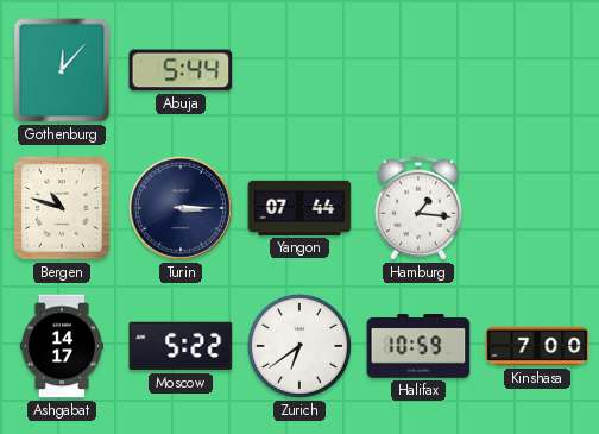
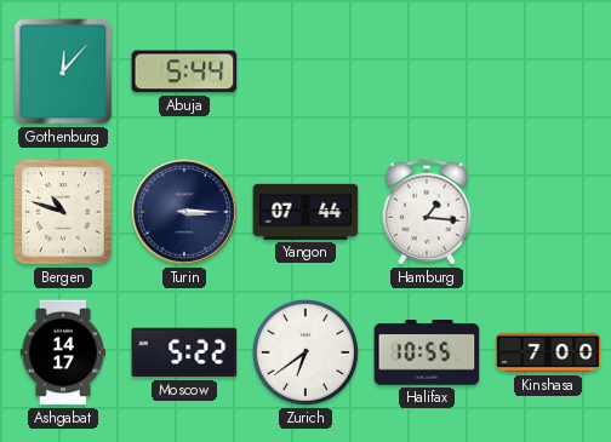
Halifax: 10:59 -> 10:55
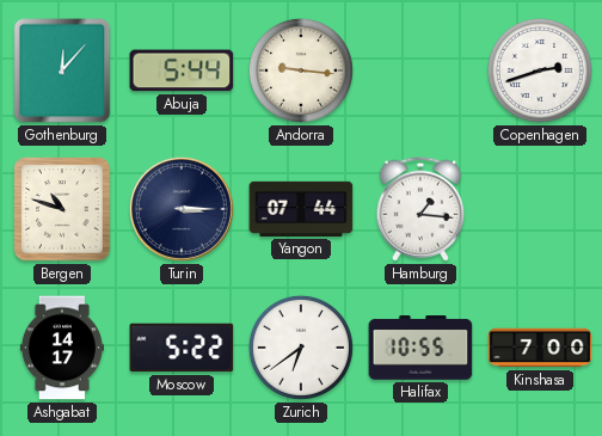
Andorra: none -> 9:16
Copenhagen: none -> 2:42
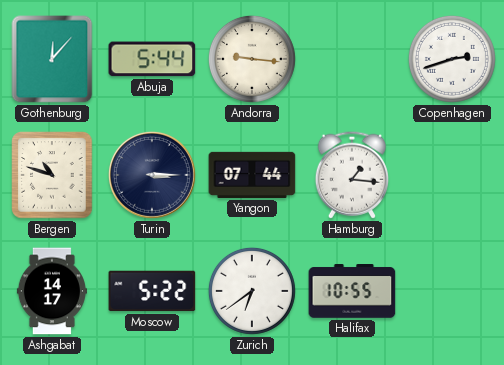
Kinshasa: 7:00 -> none
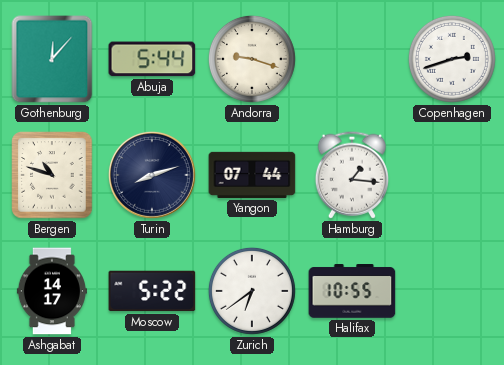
Andorra: 9:16 -> 9:18
Turin: 3:15 -> 8:12
